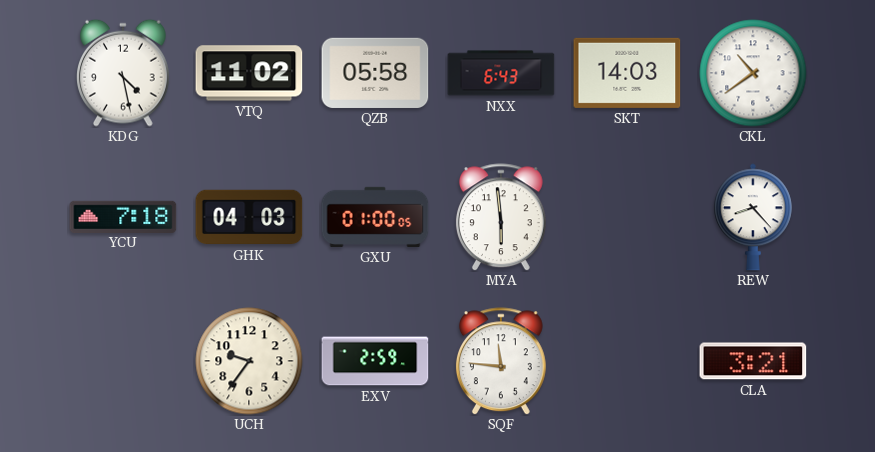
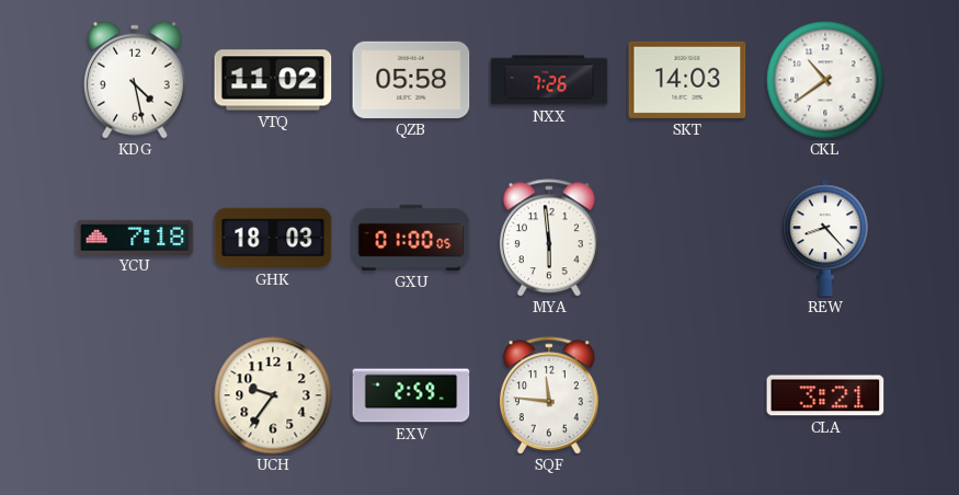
NXX: 6:43 -> 7:26
GHK: 04:03 -> 18:03
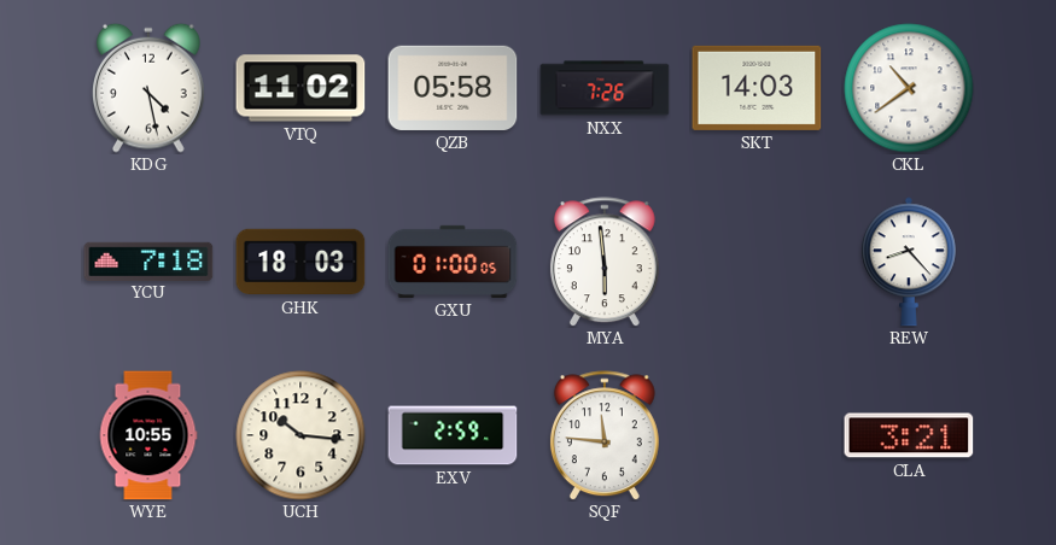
WYE: none -> 10:55
UCH: 9:36 -> 10:16
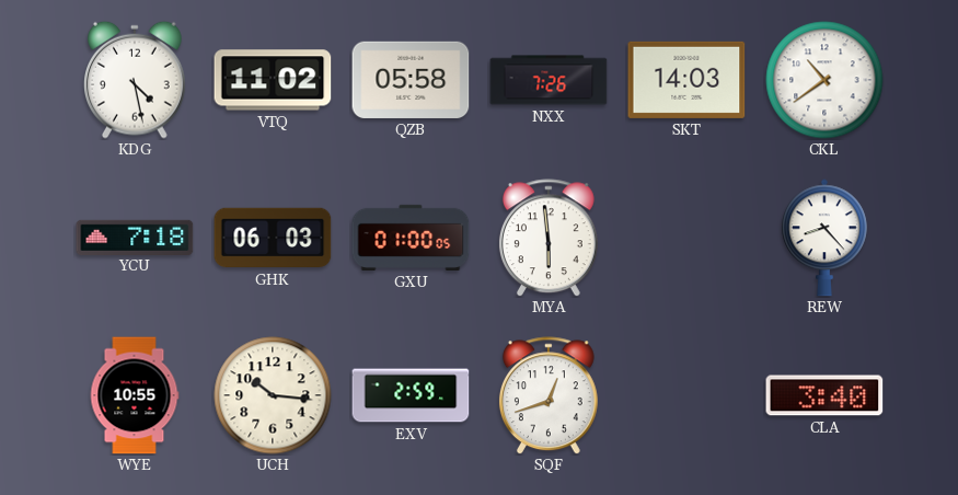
GHK: 18:03 -> 06:03
SQF: 11:46 -> 12:42
CLA: 3:21 -> 3:40
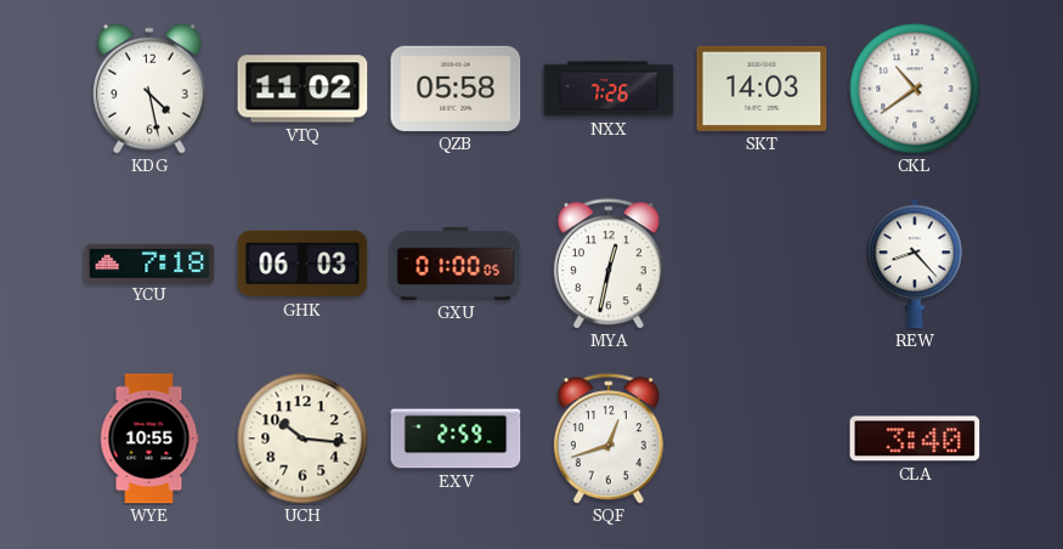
MYA: 5:59 -> 12:32
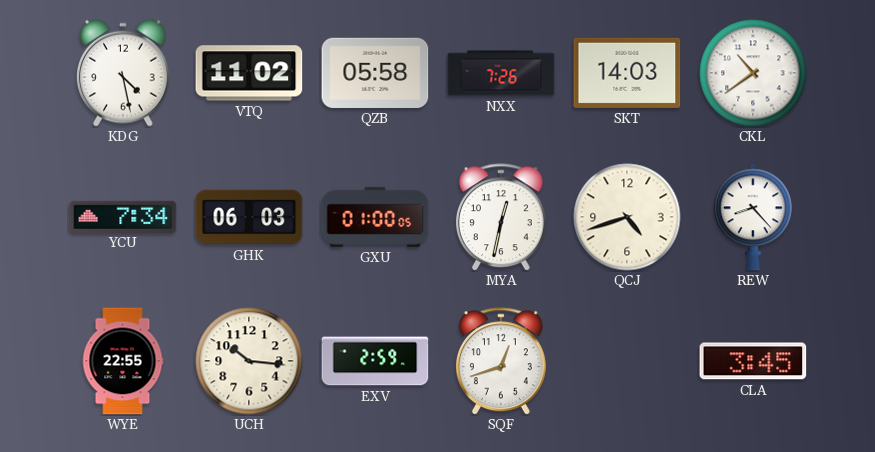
YCU: 7:18 -> 7:34
QCJ: none -> 4:42
WYE: 10:55 -> 22:55
CLA: 3:40 -> 3:45
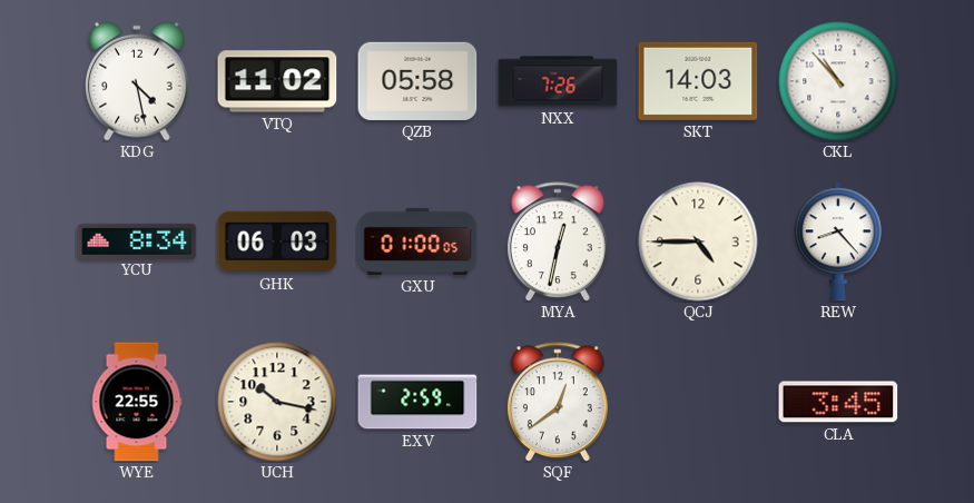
CKL: 10:39 -> 10:53
YCU: 7:34 -> 8:34
QCJ: 4:42 -> 4:45
UCH: 10:16 -> 10:17
SQF: 12:42 -> 12:39
